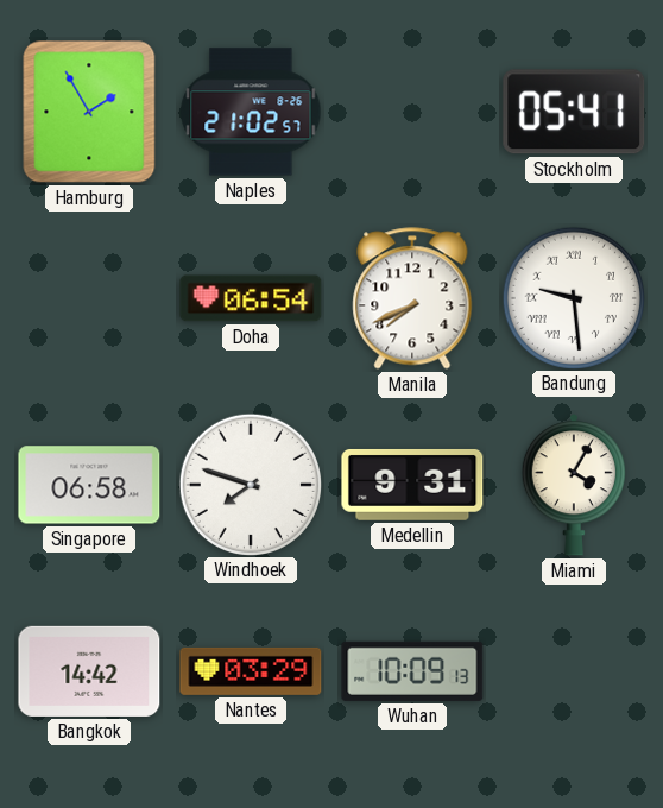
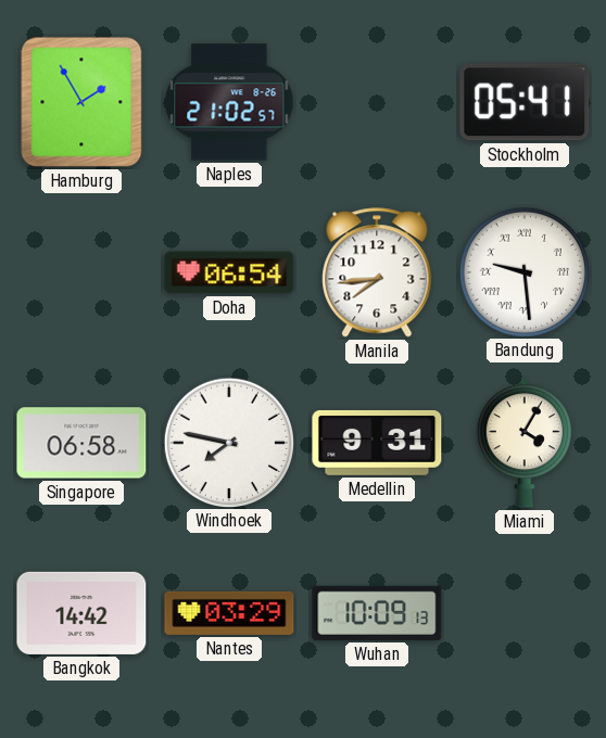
Manila: 7:41 -> 7:44
Windhoek: 7:48 -> 7:47
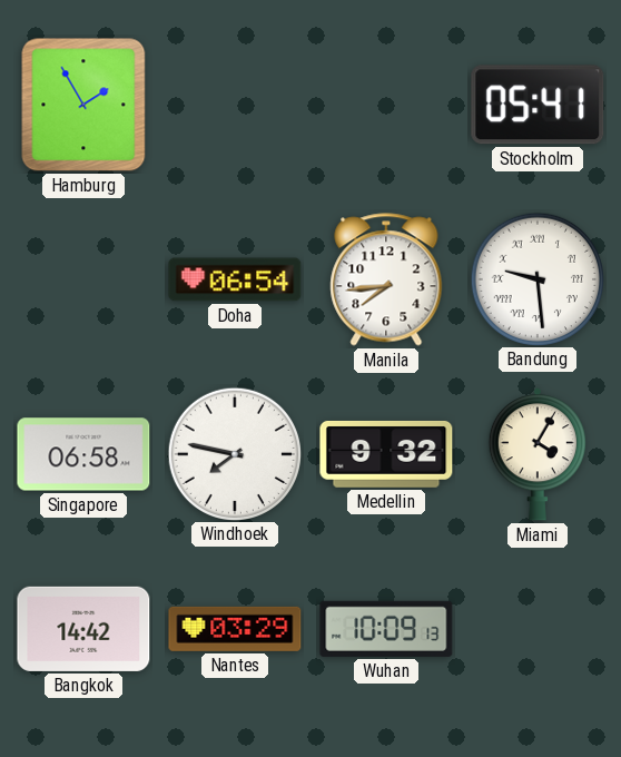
Naples: 21:02 -> none
Medellin: 9:31 -> 9:32
